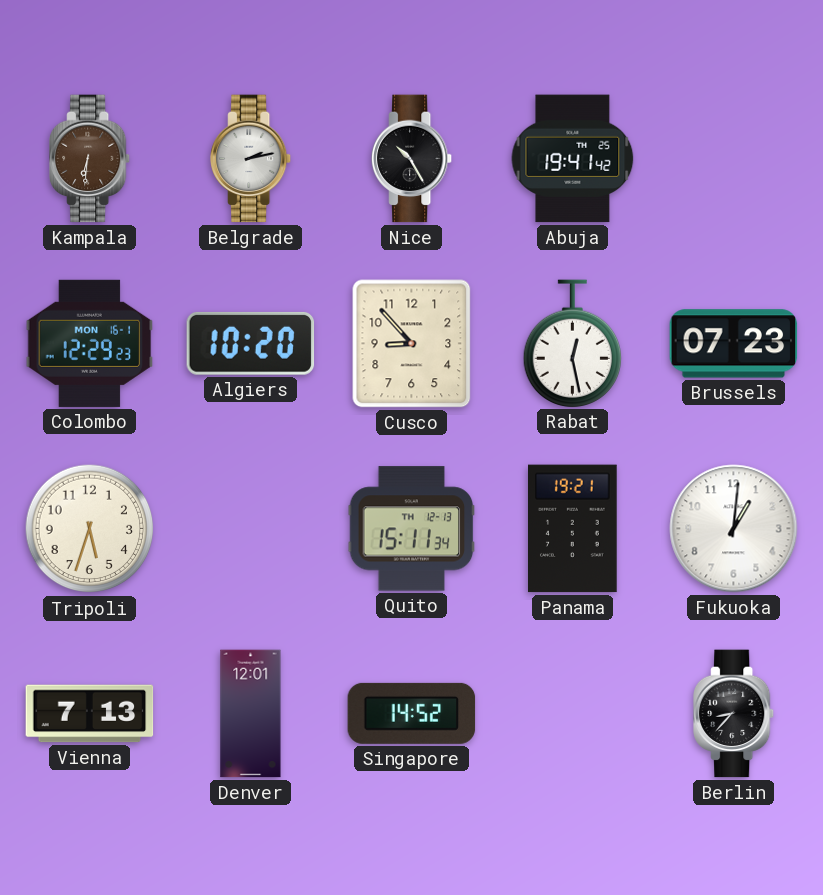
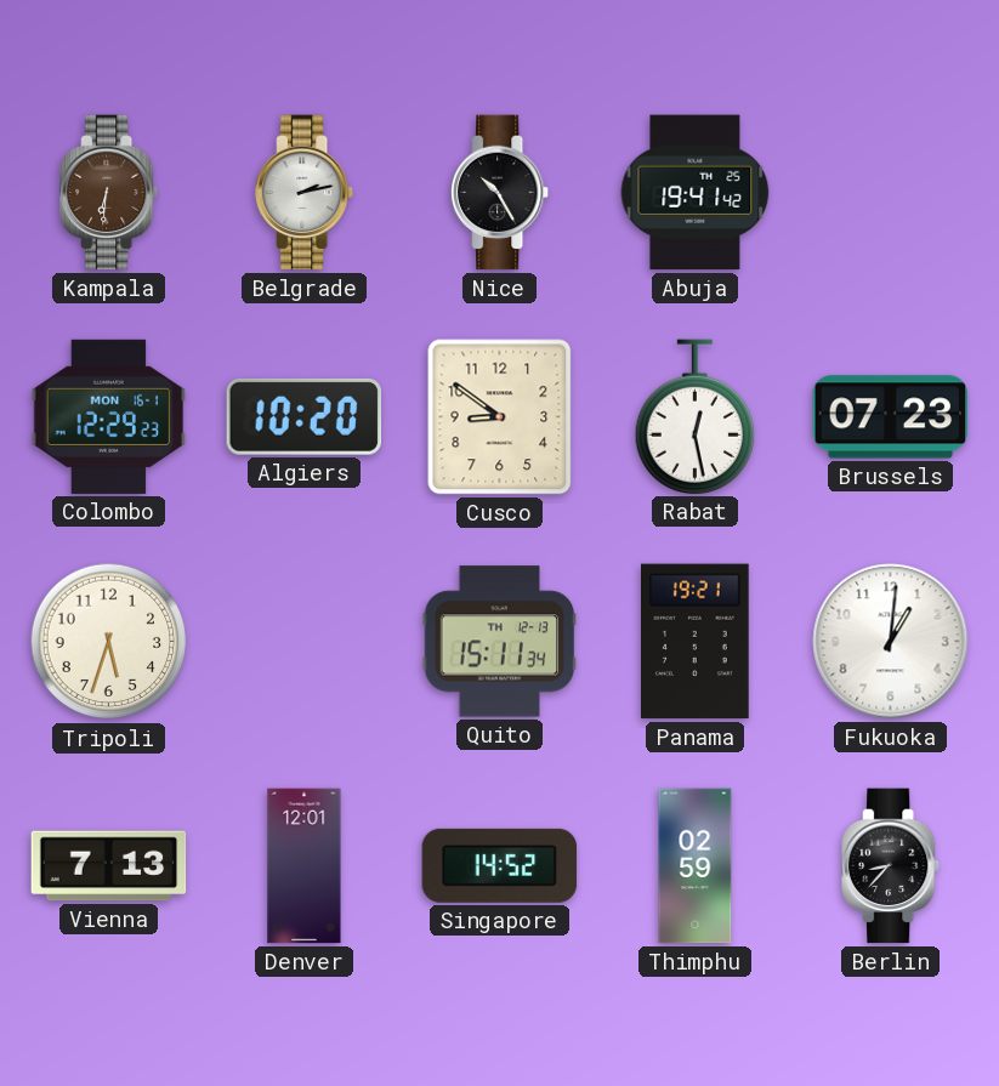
Cusco: 8:53 -> 8:51
Thimphu: none -> 02:59
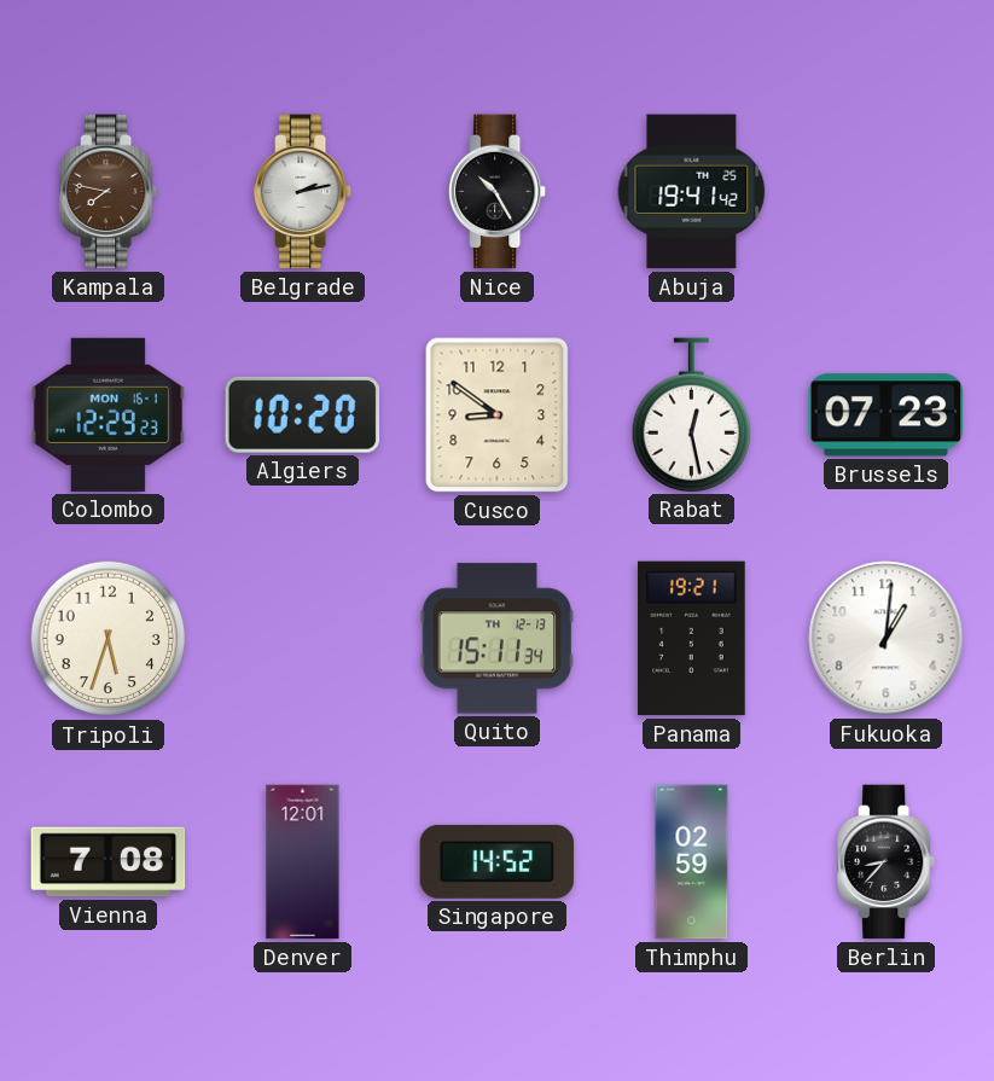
Kampala: 6:31 -> 7:47
Vienna: 7:13 -> 7:08
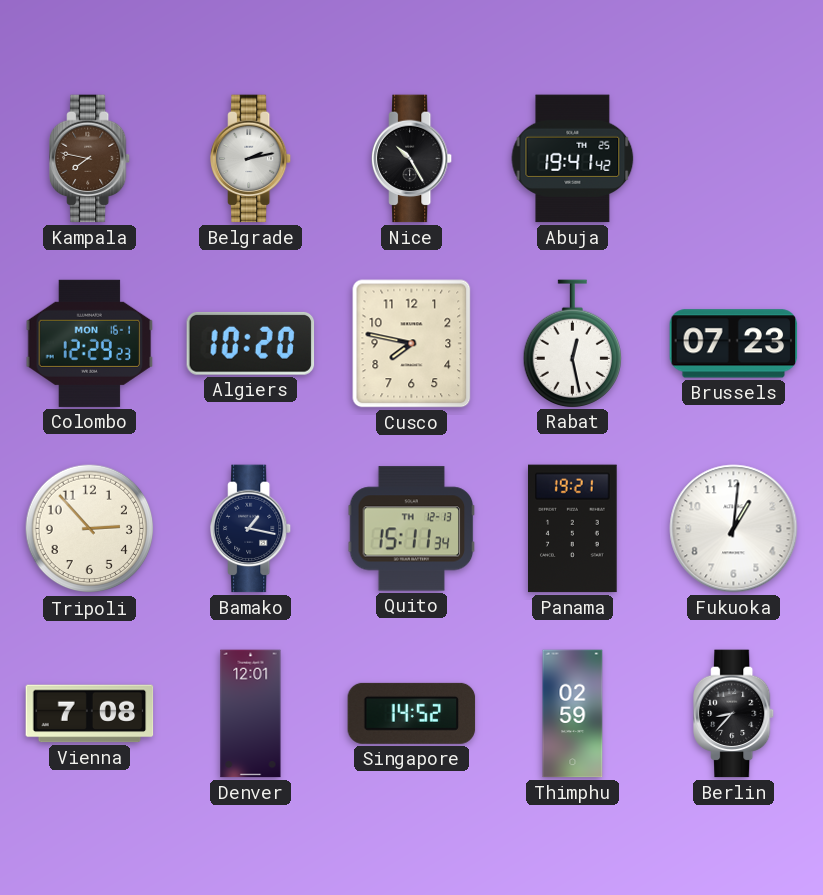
Cusco: 8:51 -> 7:47
Tripoli: 5:33 -> 2:53
Bamako: none -> 1:17
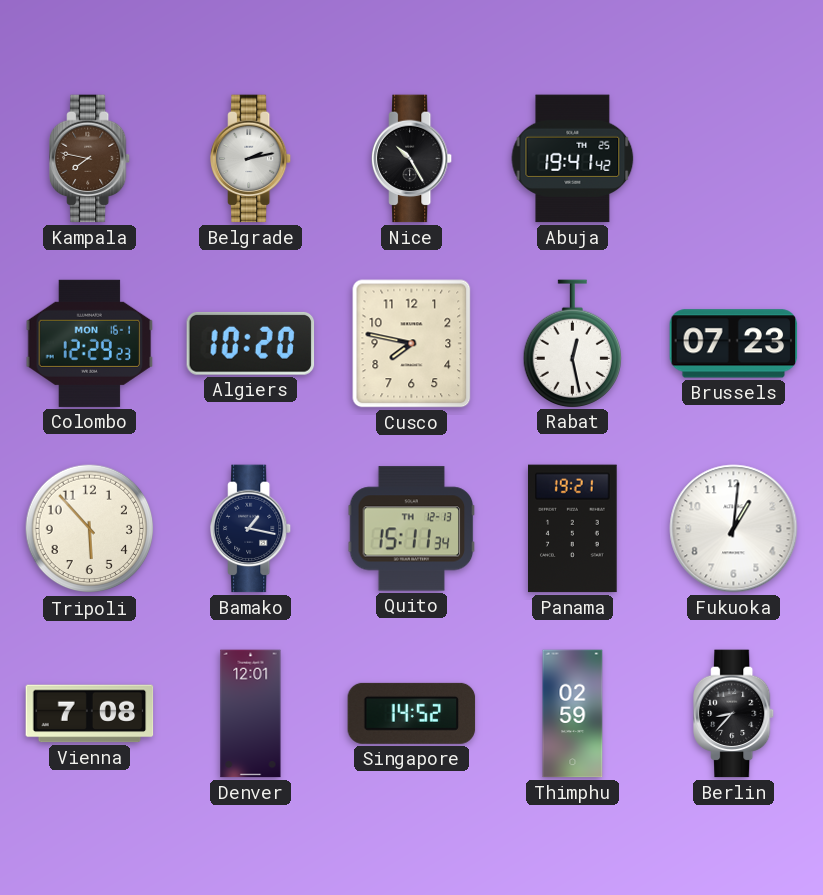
Tripoli: 2:53 -> 5:53
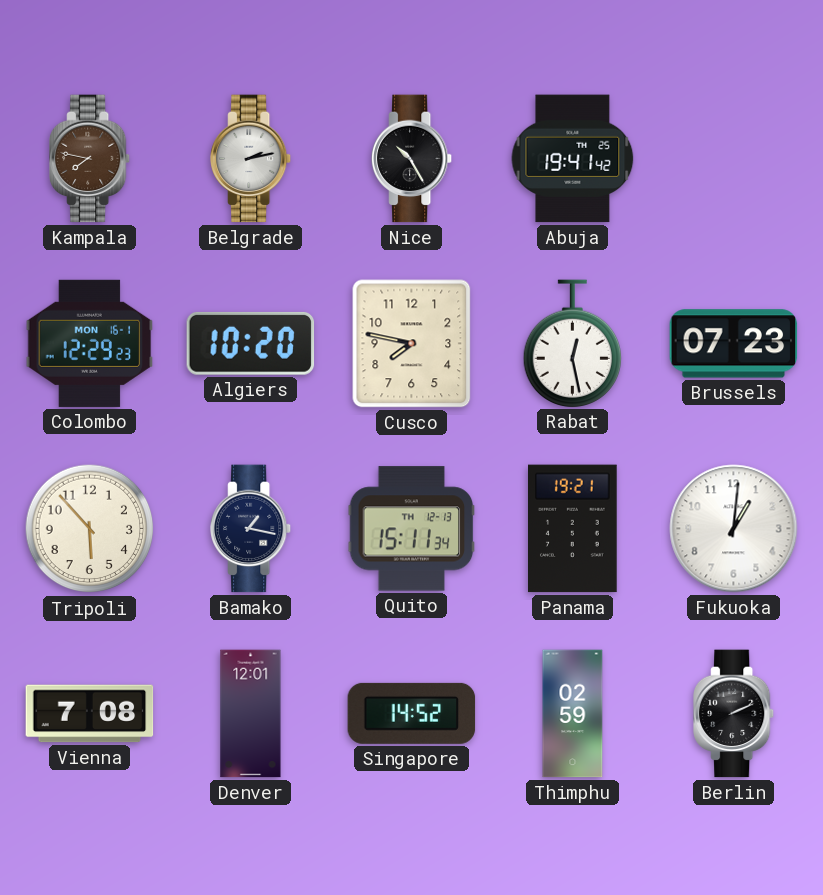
Berlin: 8:37 -> 2:11
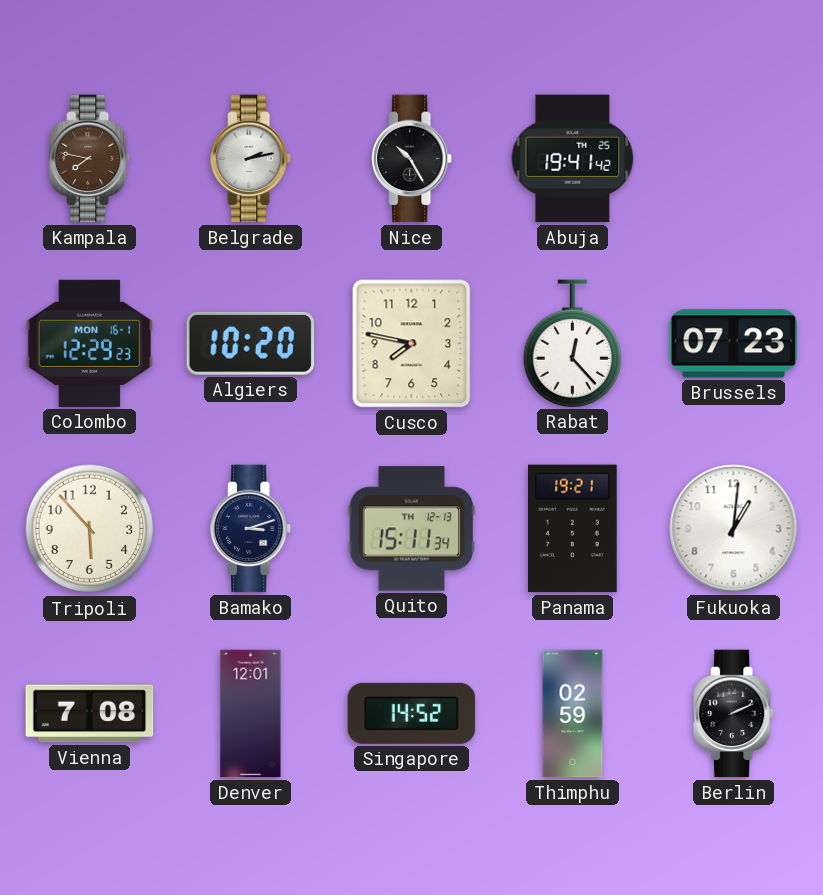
Rabat: 12:28 -> 12:23
Bamako: 1:17 -> 3:12
